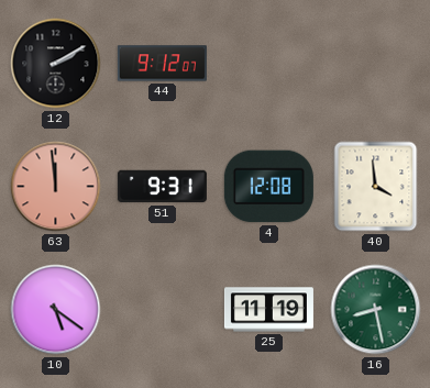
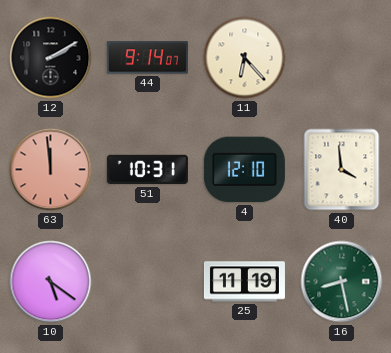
44: 9:12 -> 9:14
11: none -> 6:23
51: 9:31 -> 10:31
4: 12:08 -> 12:10
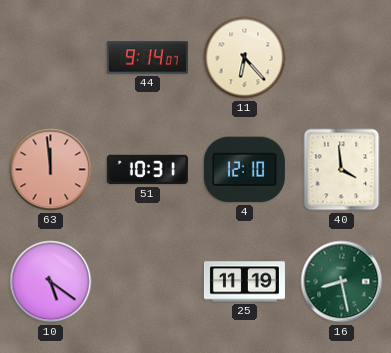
12: 2:10 -> none
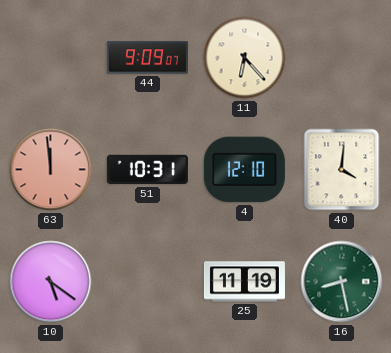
44: 9:14 -> 9:09
40: 3:59 -> 4:01
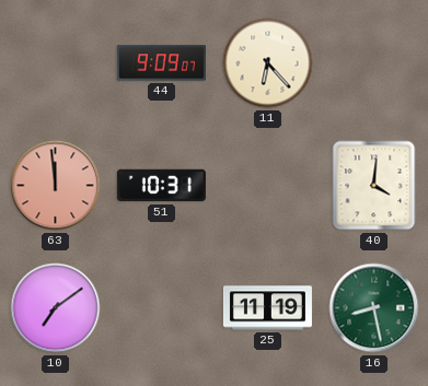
4: 12:10 -> none
10: 5:21 -> 7:09
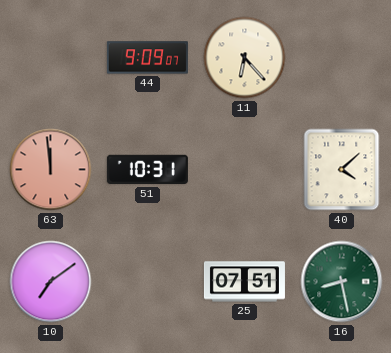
40: 4:01 -> 4:08
25: 11:19 -> 07:51
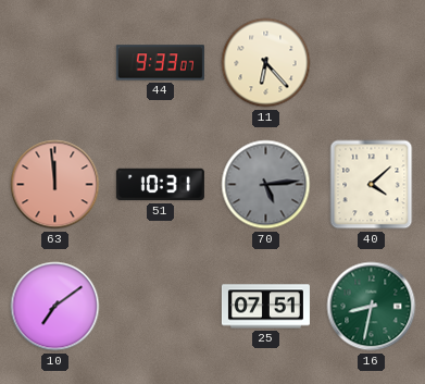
44: 9:09 -> 9:33
70: none -> 5:14
16: 8:28 -> 8:32
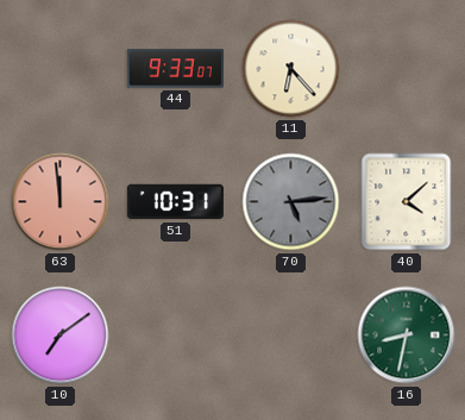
25: 07:51 -> none
